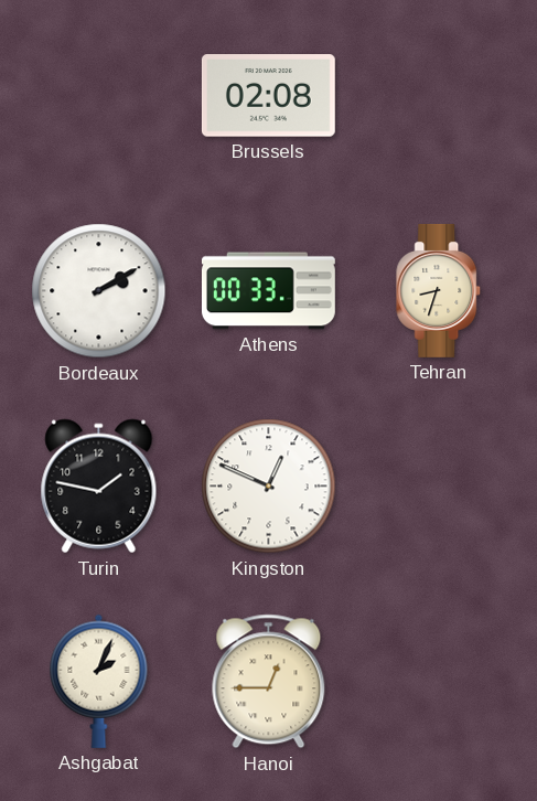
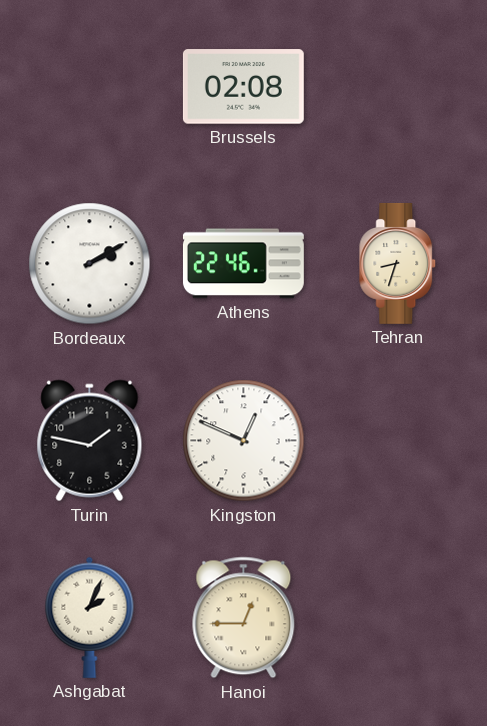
Athens: 00:33 -> 22:46
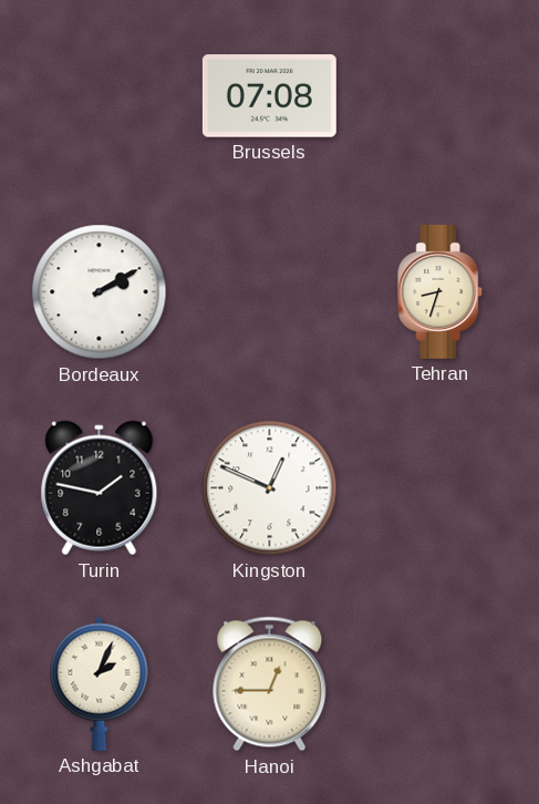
Brussels: 02:08 -> 07:08
Athens: 22:46 -> none
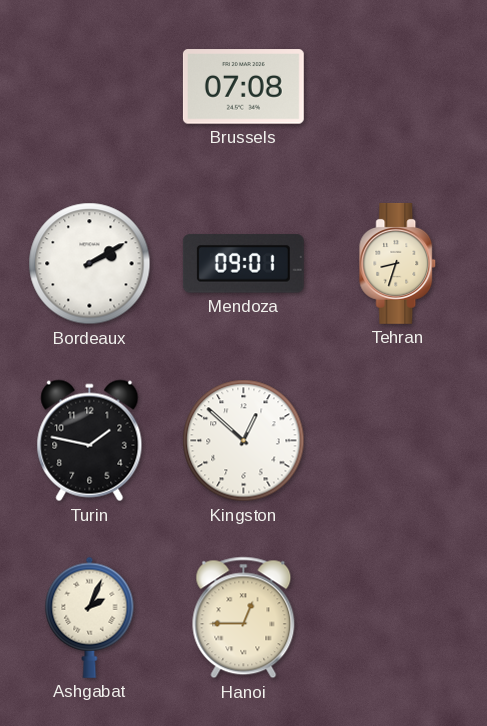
Mendoza: none -> 09:01
Kingston: 12:49 -> 12:52
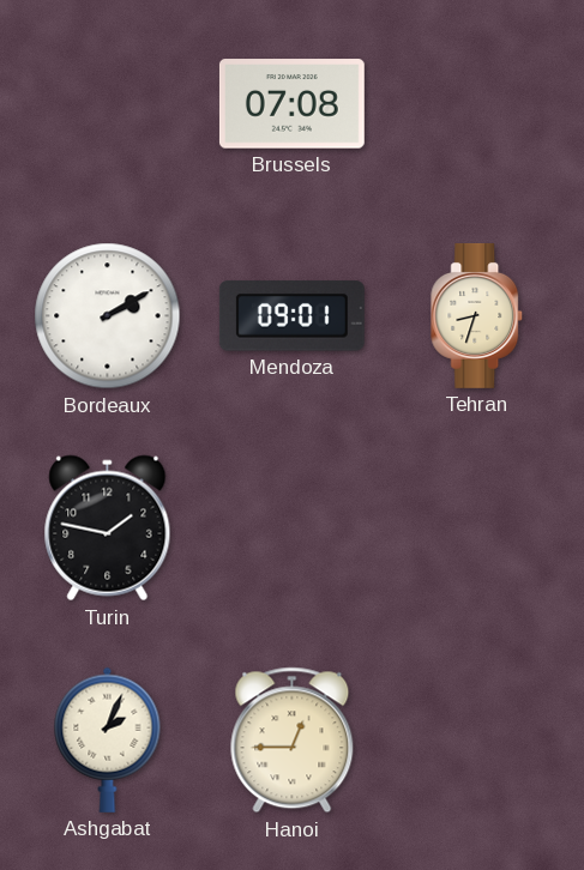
Kingston: 12:52 -> none
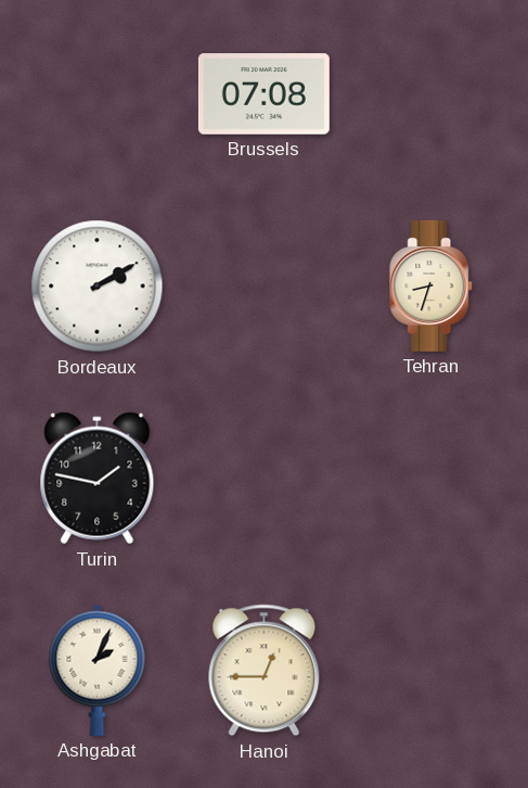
Mendoza: 09:01 -> none
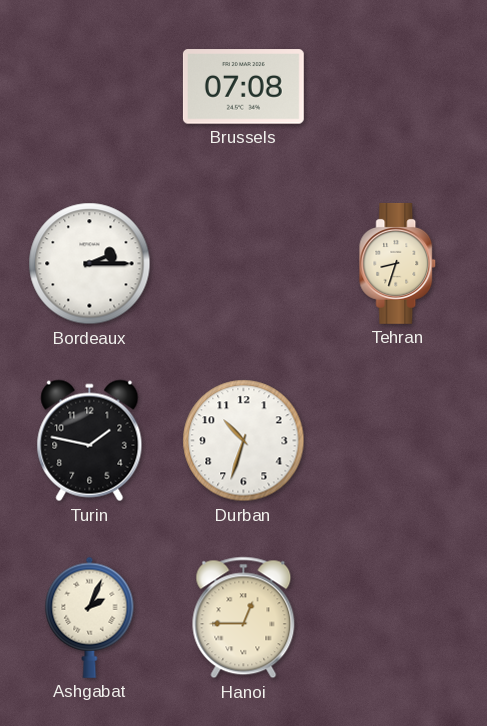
Bordeaux: 2:10 -> 2:15
Durban: none -> 10:33
